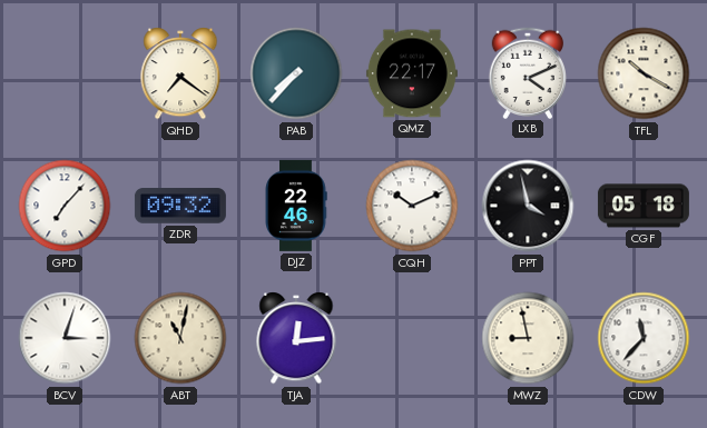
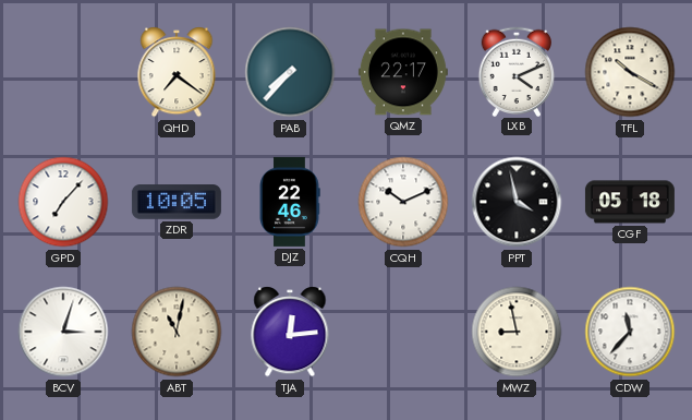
ZDR: 09:32 -> 10:05
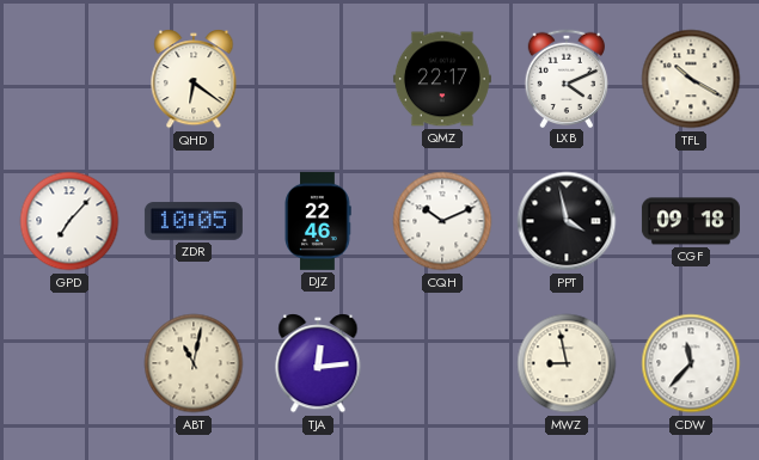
QHD: 7:21 -> 6:21
PAB: 7:37 -> none
CGF: 05:18 -> 09:18
BCV: 3:03 -> none
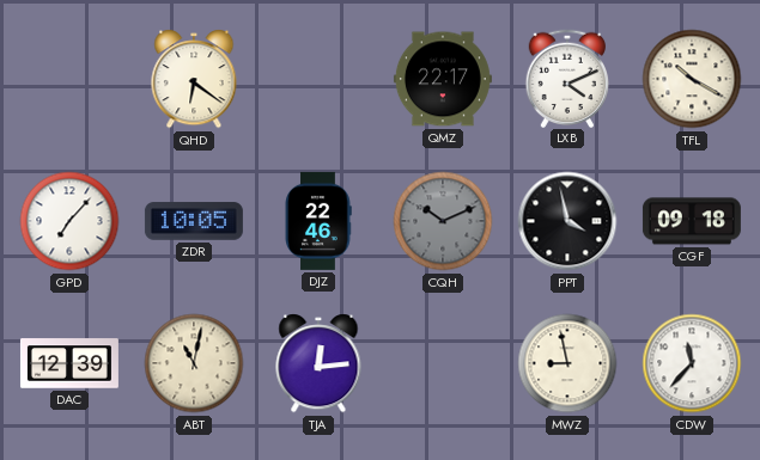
CQH dial: white -> grey
DAC: none -> 12:39
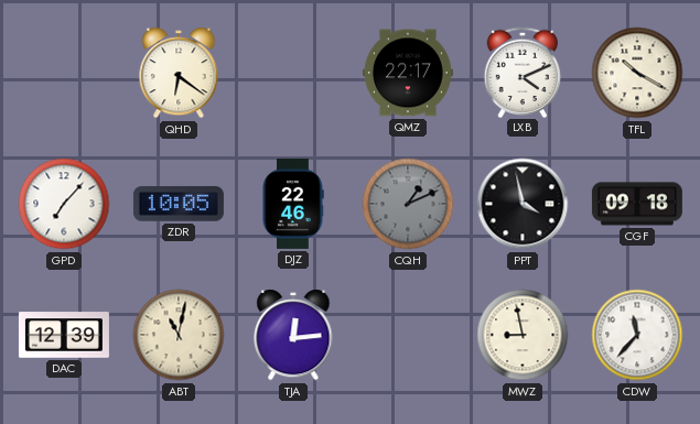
CQH: 10:11 -> 1:11
